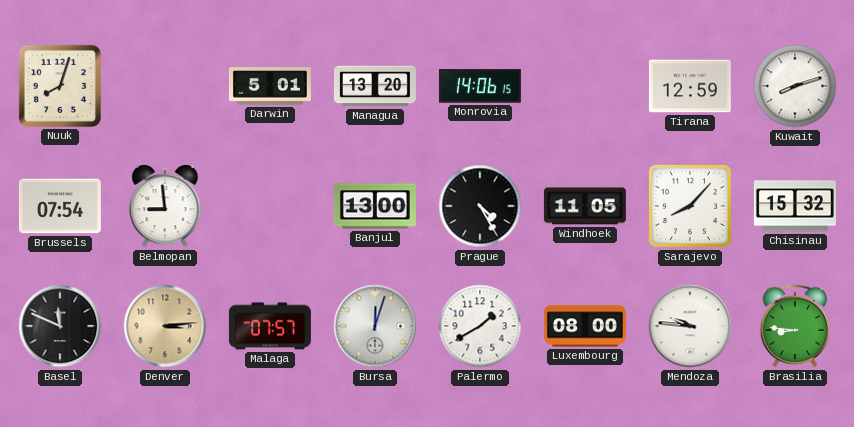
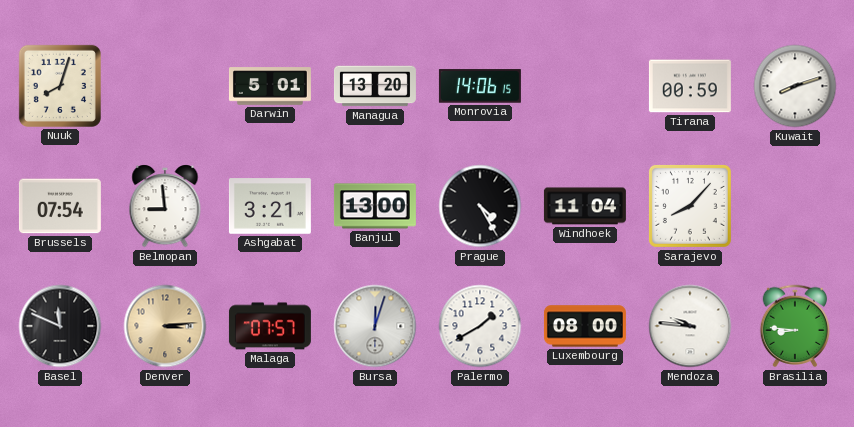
Tirana: 12:59 -> 00:59
Ashgabat: none -> 3:21
Windhoek: 11:05 -> 11:04
Chisinau: 15:32 -> none
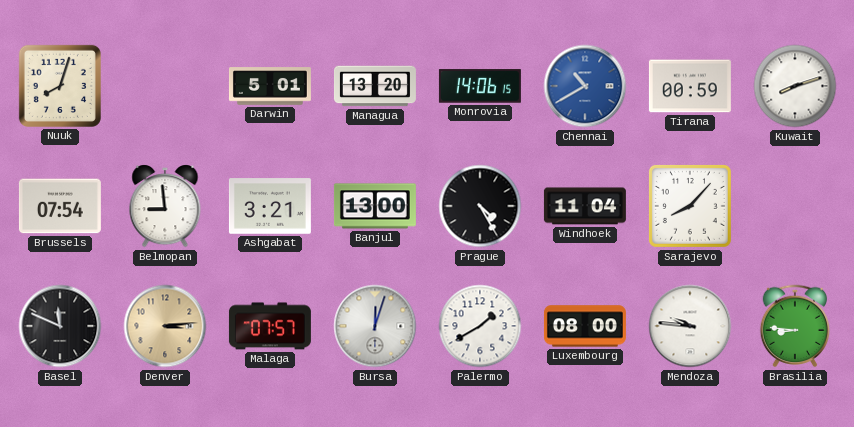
Chennai: none -> 10:40
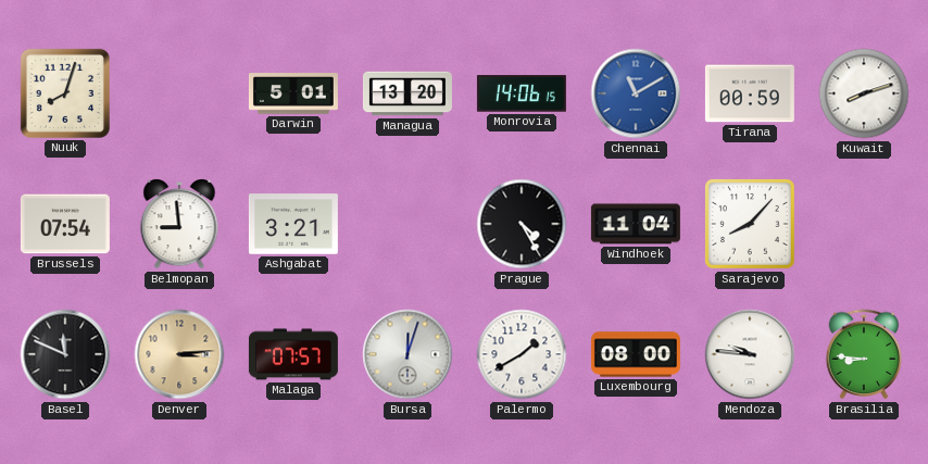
Chennai: 10:40 -> 11:10
Banjul: 13:00 -> none
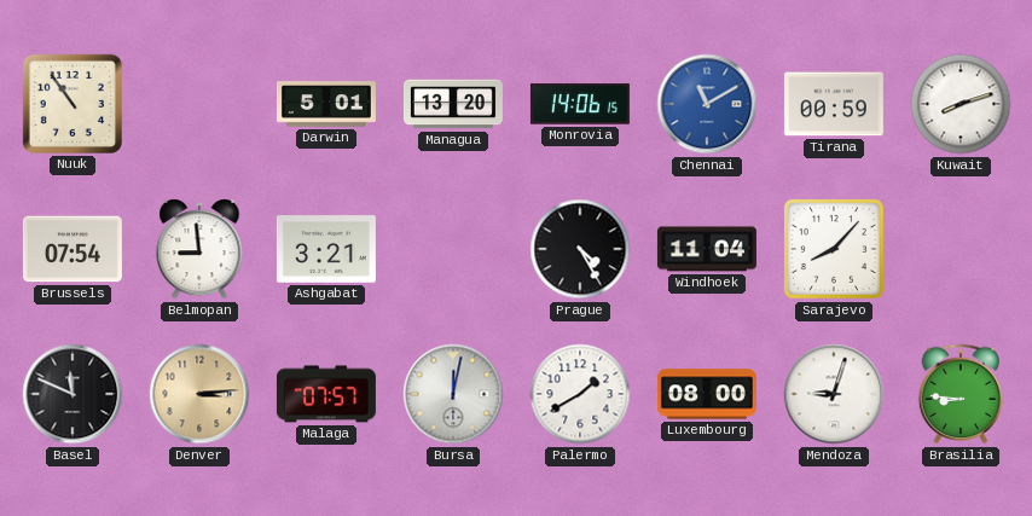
Nuuk: 8:03 -> 10:54
Bursa: 12:03 -> 12:02
Mendoza: 9:46 -> 9:03
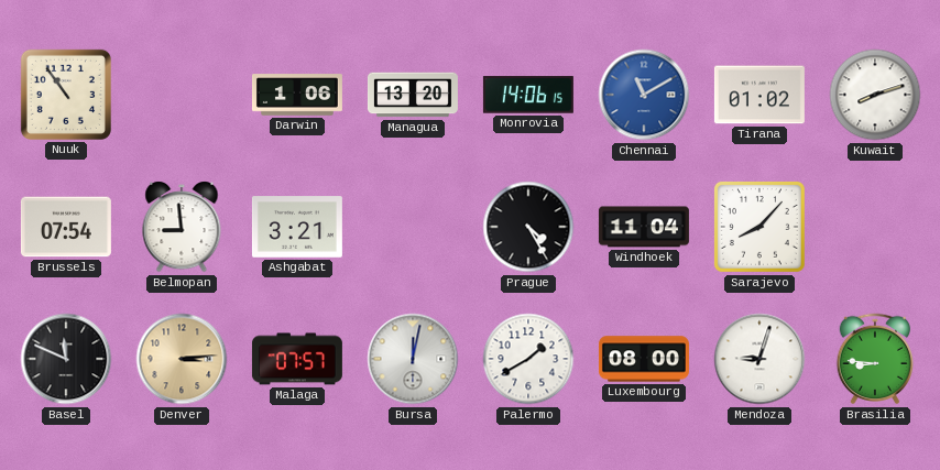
Darwin: 5:01 -> 1:06
Tirana: 00:59 -> 01:02
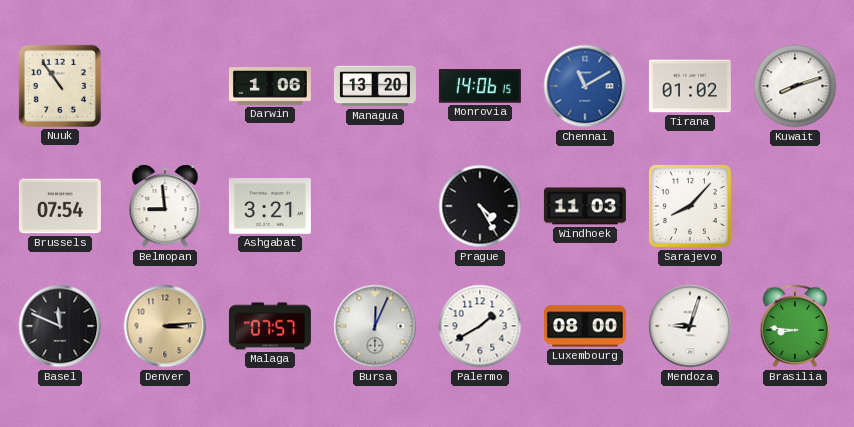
Windhoek: 11:04 -> 11:03
Bursa: 12:02 -> 12:04
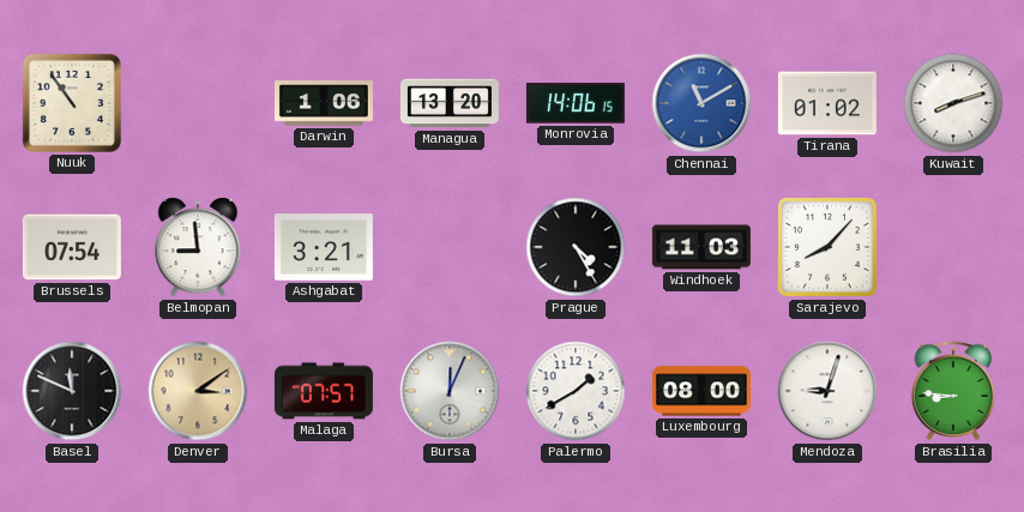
Denver: 3:14 -> 3:09
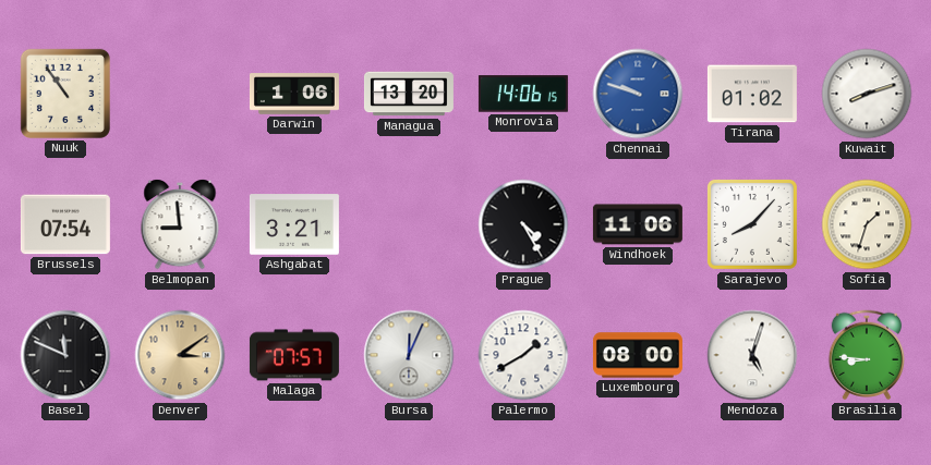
Chennai: 11:10 -> 9:48
Windhoek: 11:03 -> 11:06
Sofia: none -> 1:33
Mendoza: 9:03 -> 5:03
